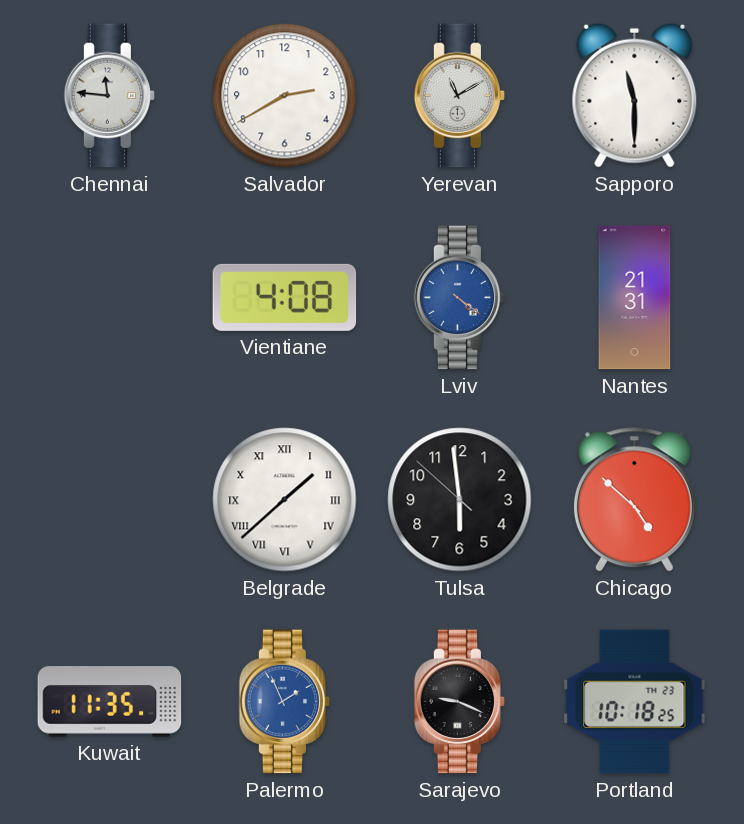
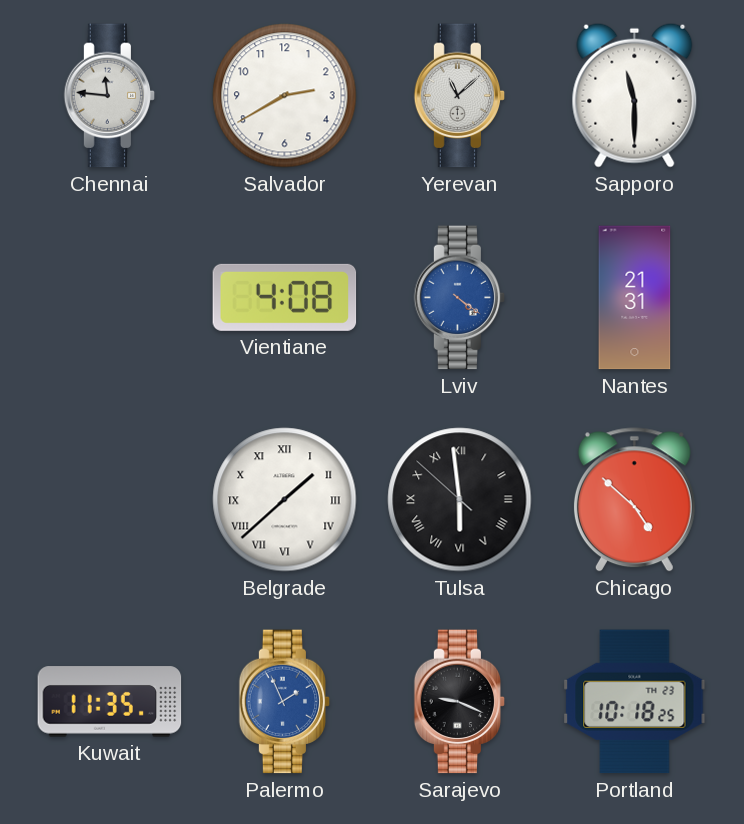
Yerevan: 11:10 -> 11:08
Tulsa numerals: Arabic -> Roman
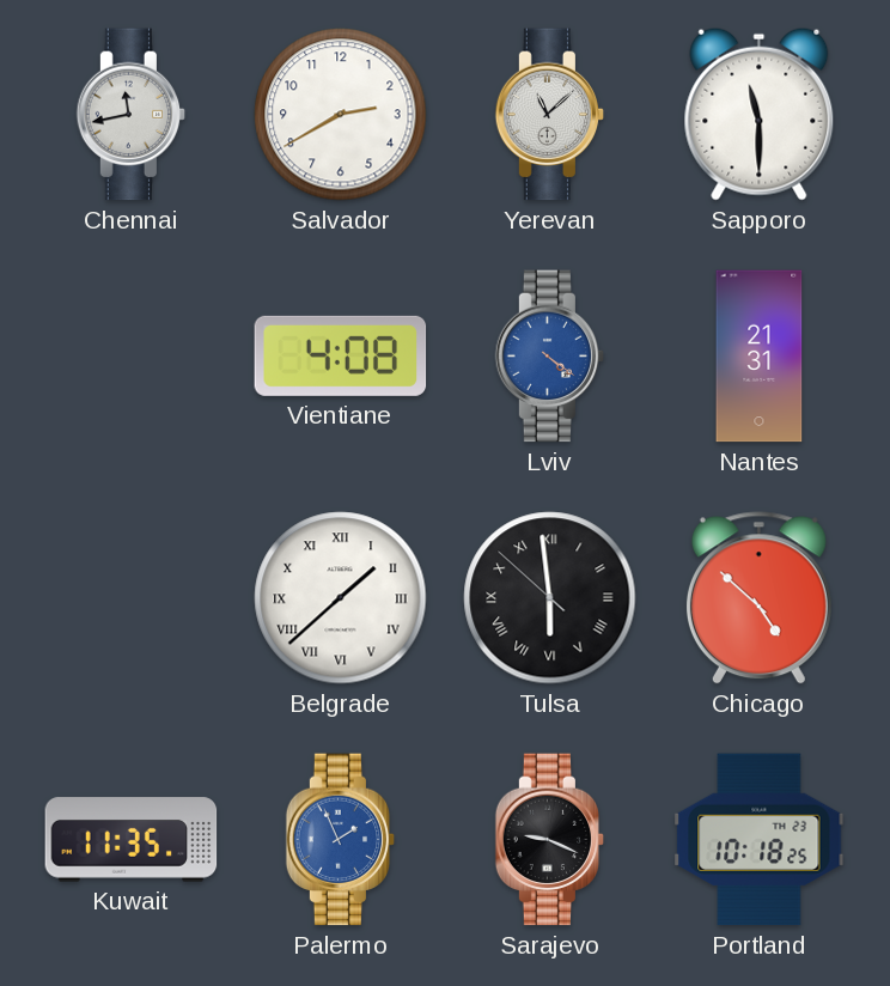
Chennai: 11:46 -> 11:43
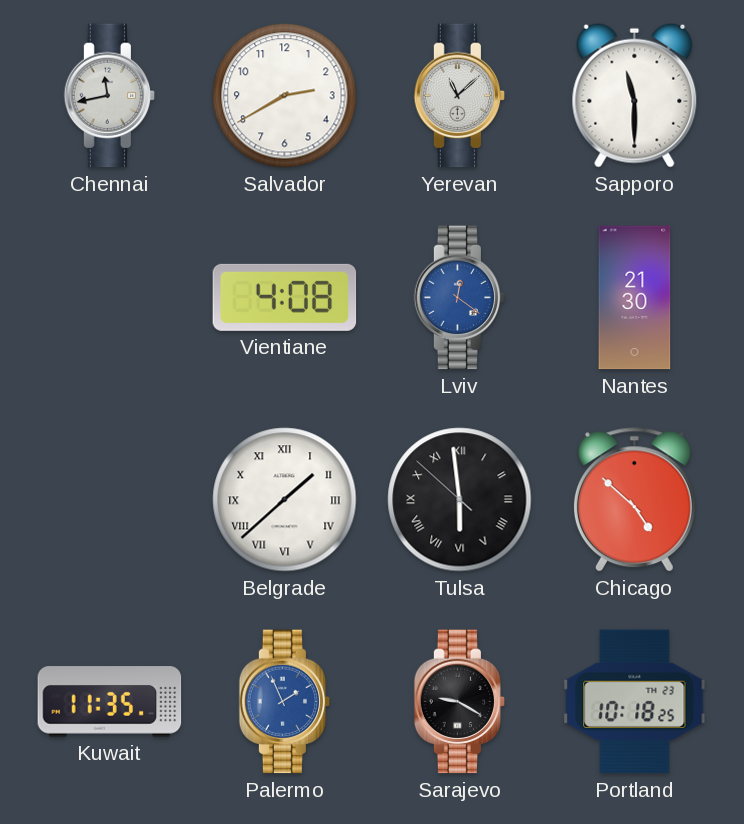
Lviv: 4:21 -> 12:21
Nantes: 21:31 -> 21:30
Sarajevo: 9:19 -> 9:20
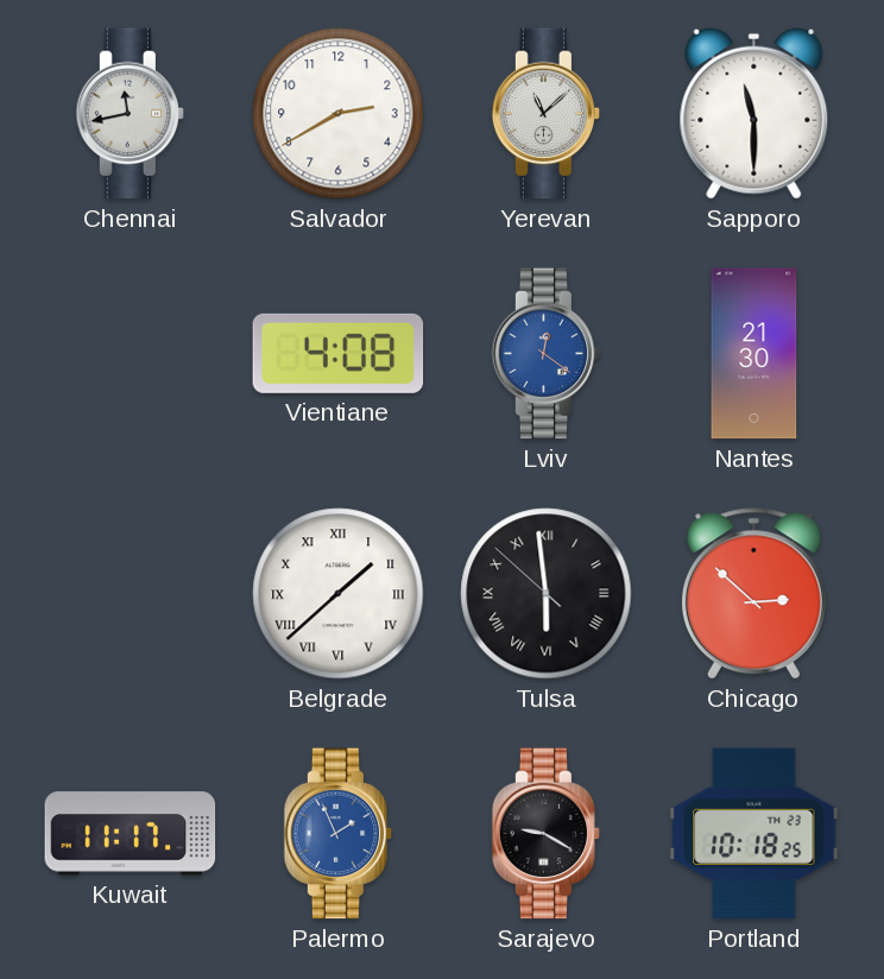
Chicago: 4:52 -> 2:52
Kuwait: 11:35 -> 11:17
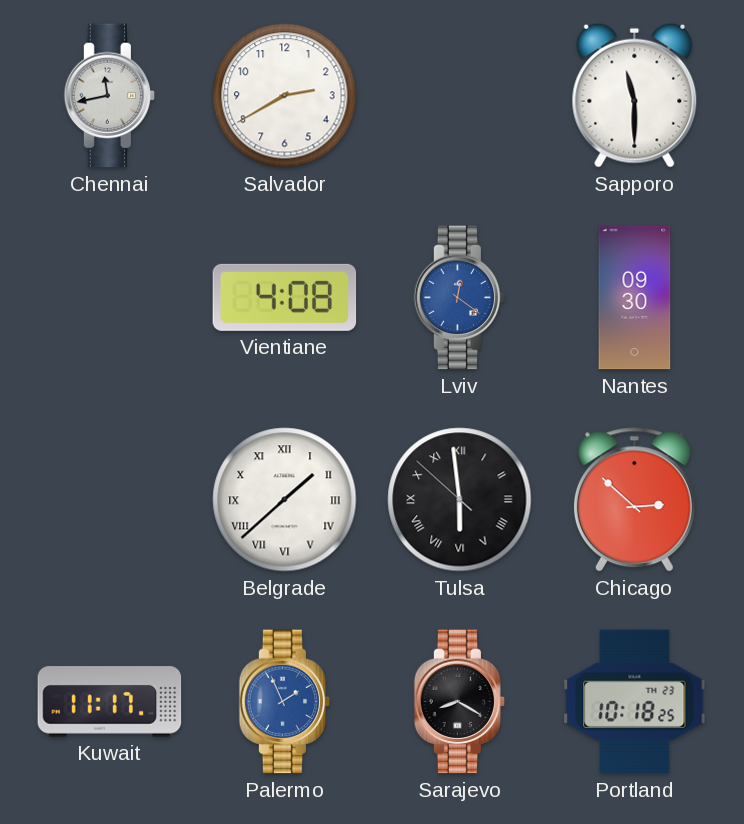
Yerevan: 11:08 -> none
Nantes: 21:30 -> 09:30
Sarajevo: 9:20 -> 8:20
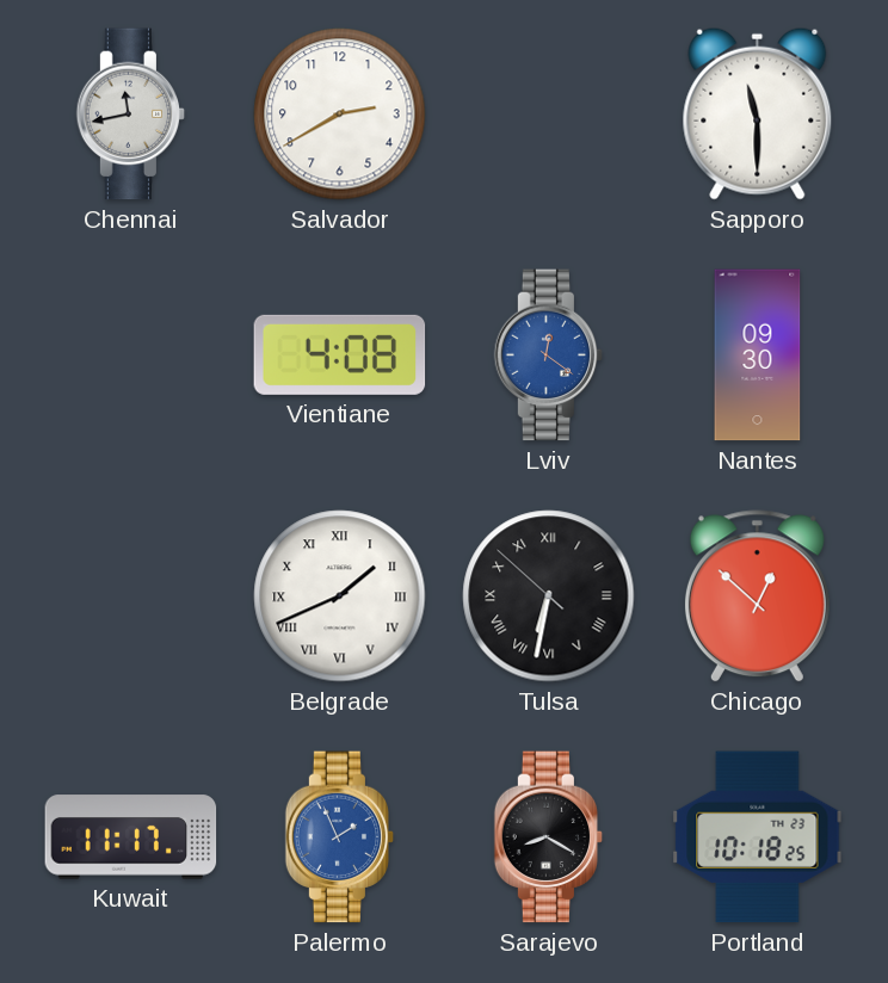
Belgrade: 1:38 -> 1:41
Tulsa: 5:58 -> 6:31
Chicago: 2:52 -> 12:52
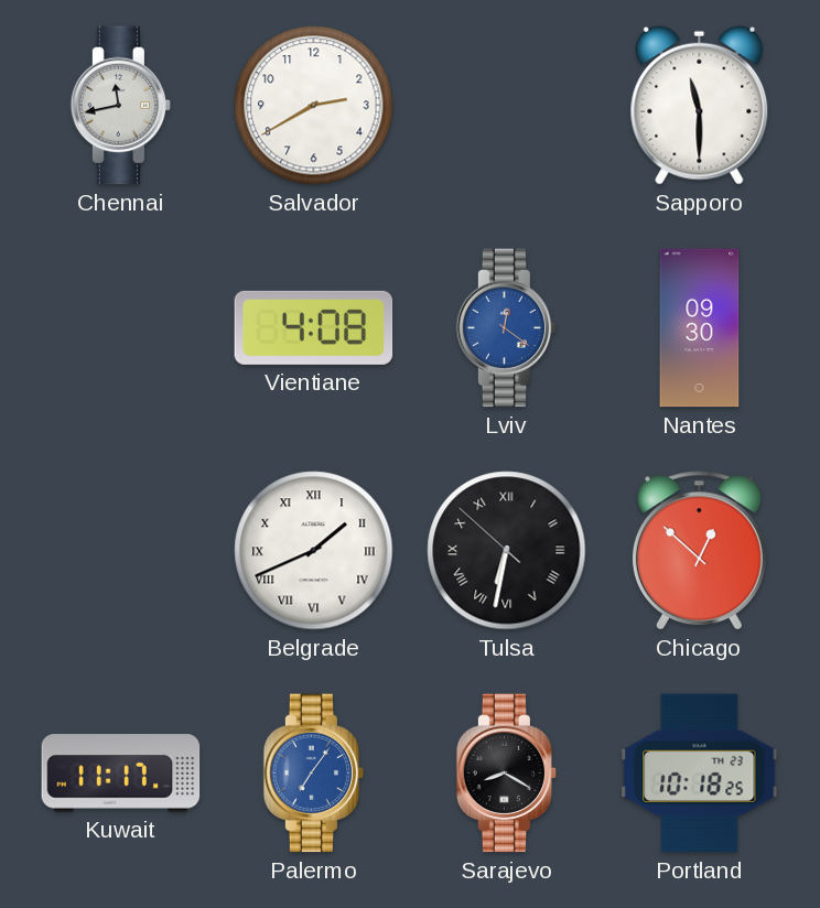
Palermo: 1:56 -> 7:06
